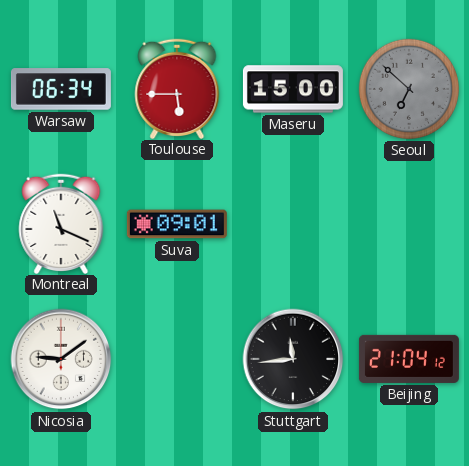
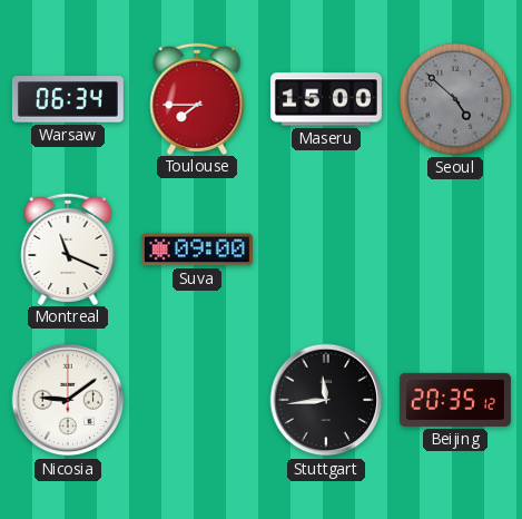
Toulouse: 5:45 -> 7:45
Seoul: 6:52 -> 4:52
Suva: 09:01 -> 09:00
Beijing: 21:04 -> 20:35
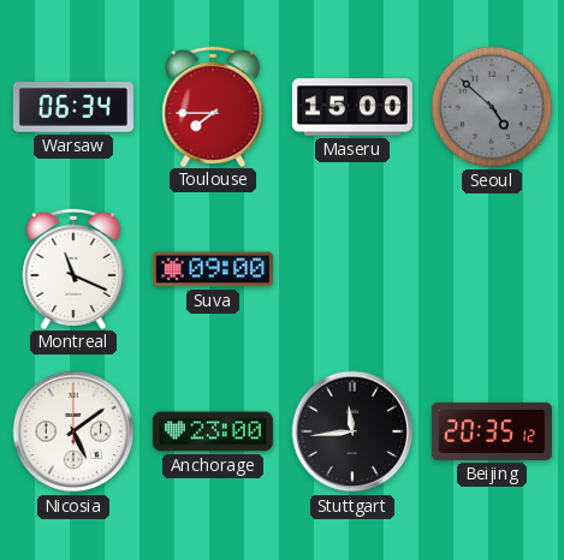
Nicosia: 9:09 -> 5:09
Anchorage: none -> 23:00
